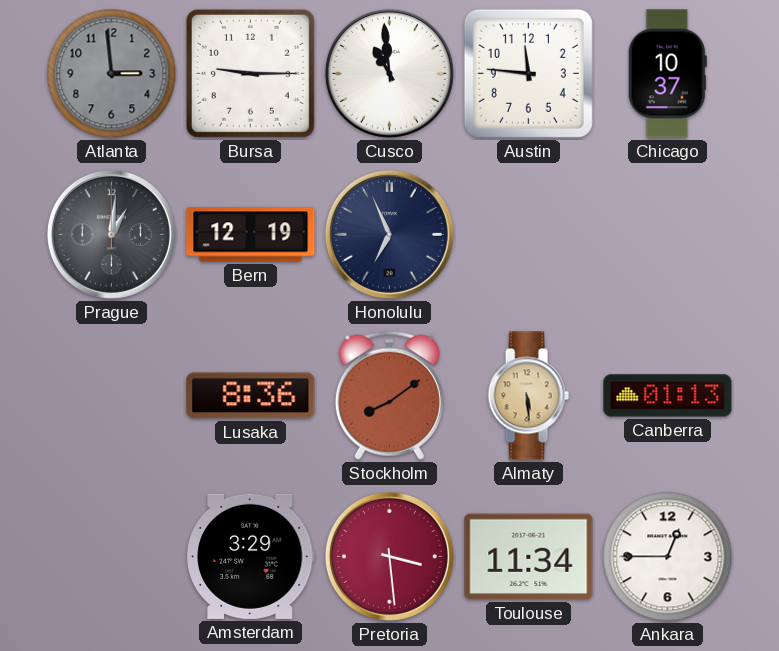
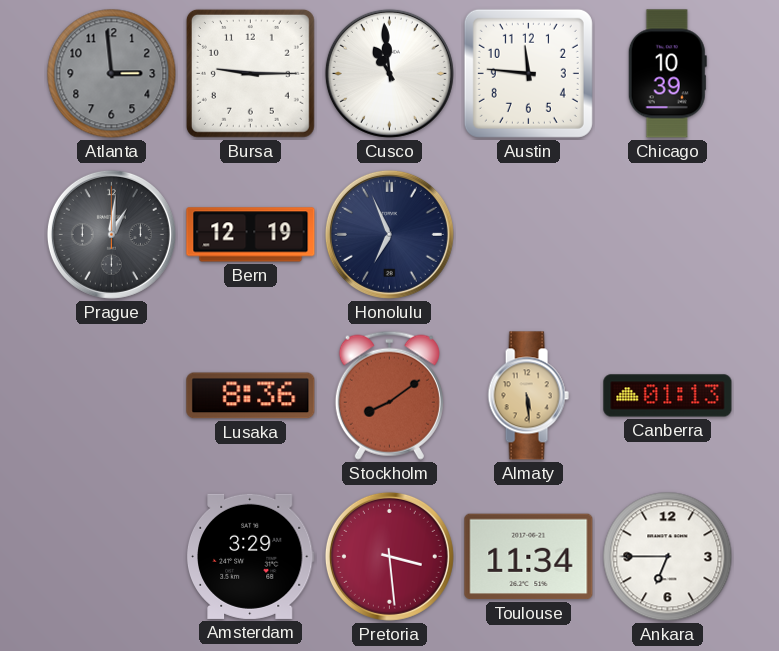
Chicago: 10:37 -> 10:39
Ankara: 12:45 -> 6:45
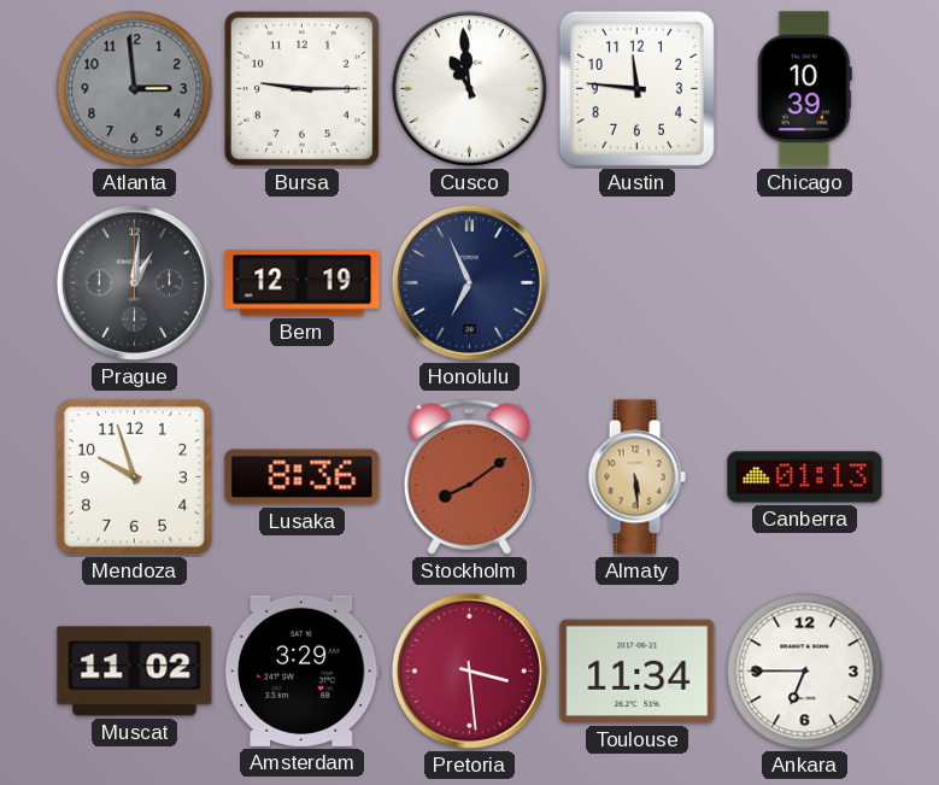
Mendoza: none -> 9:57
Muscat: none -> 11:02
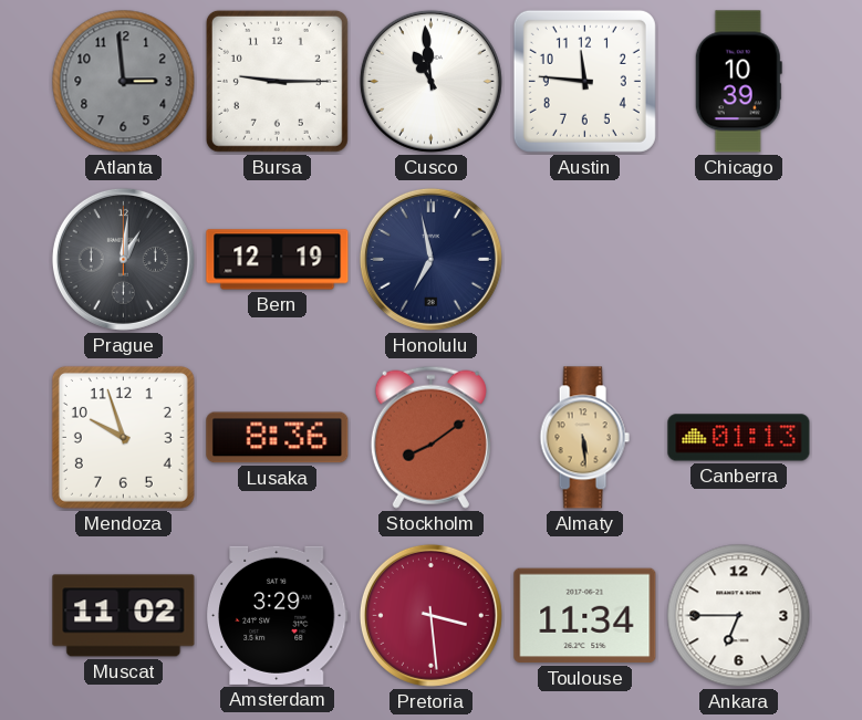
Honolulu: 6:56 -> 6:58
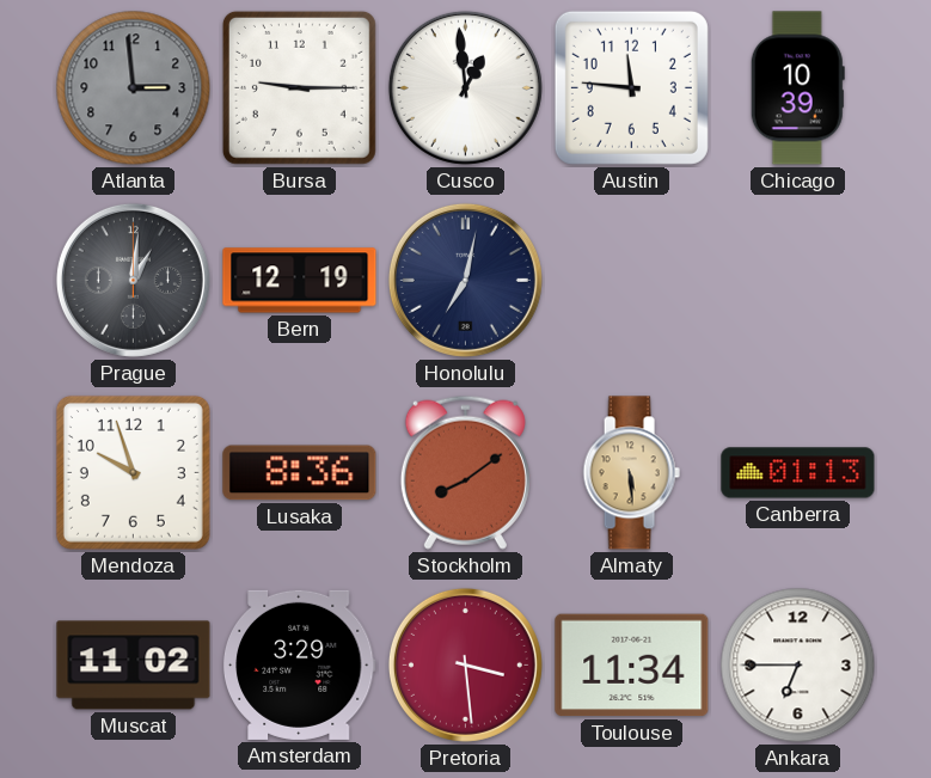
Cusco: 10:59 -> 12:59
Honolulu: 6:58 -> 7:02
